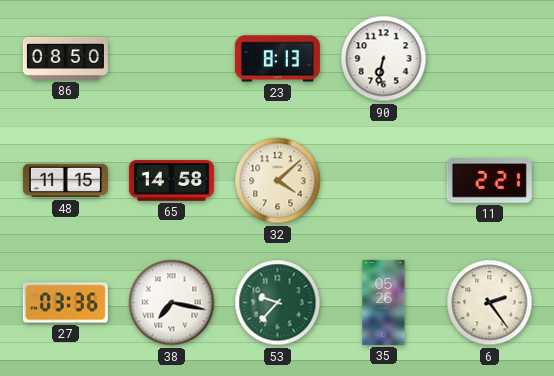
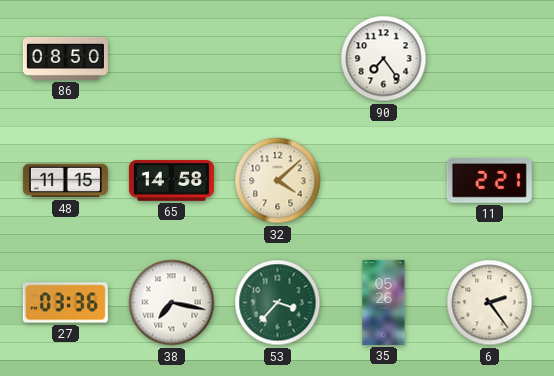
23: 8:13 -> none
90: 6:32 -> 7:24
53: 9:37 -> 3:37
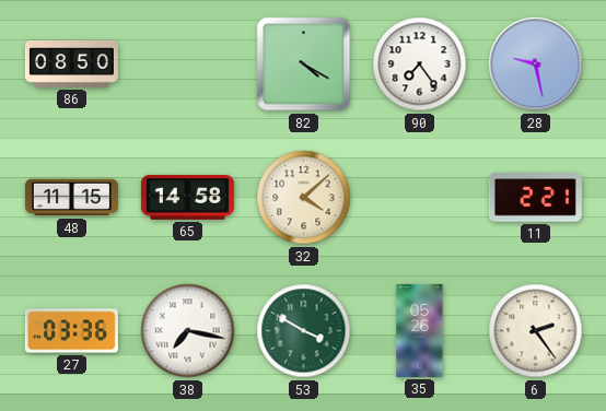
82: none -> 4:20
28: none -> 9:28
53: 3:37 -> 3:50
